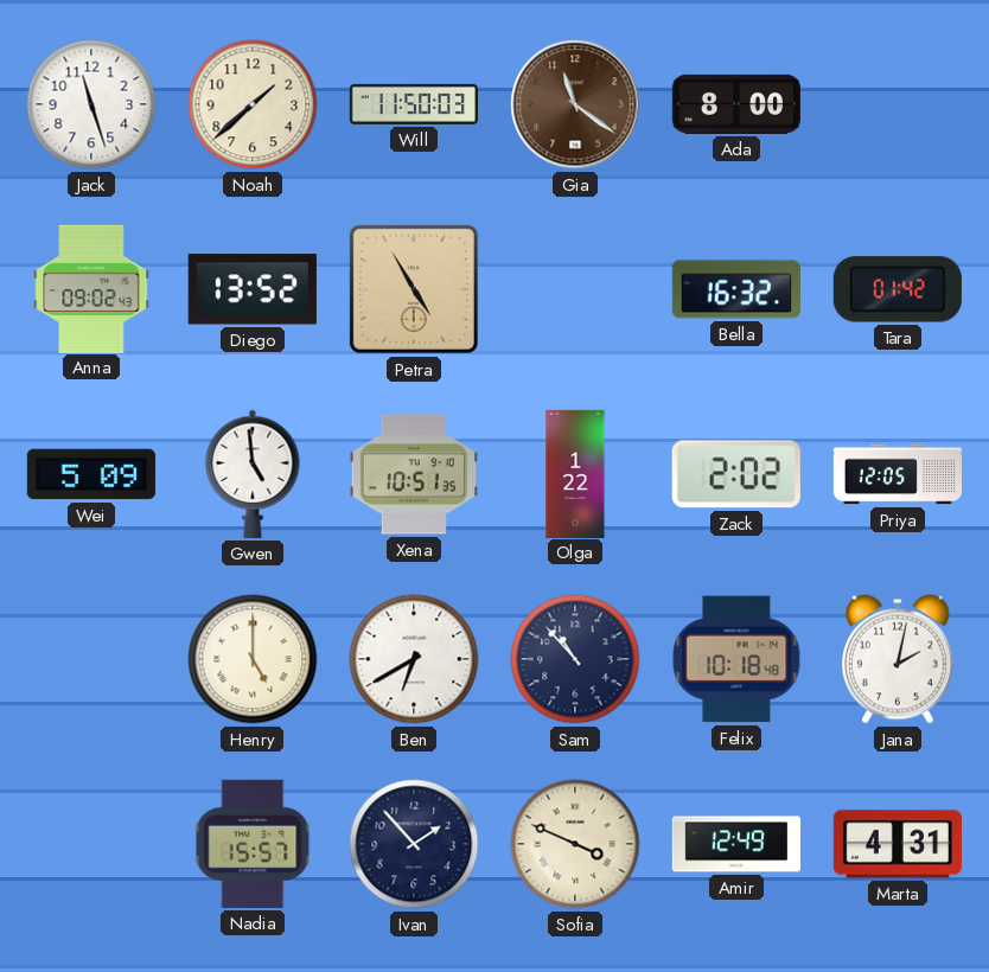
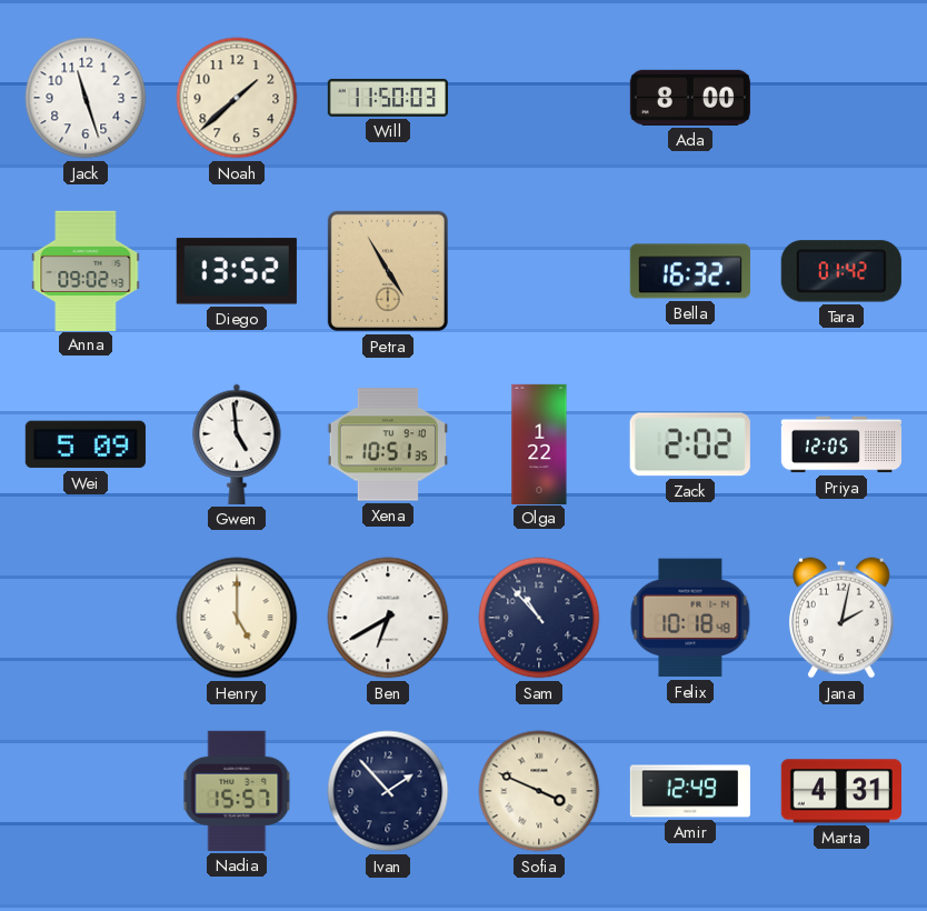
Gia: 11:21 -> none
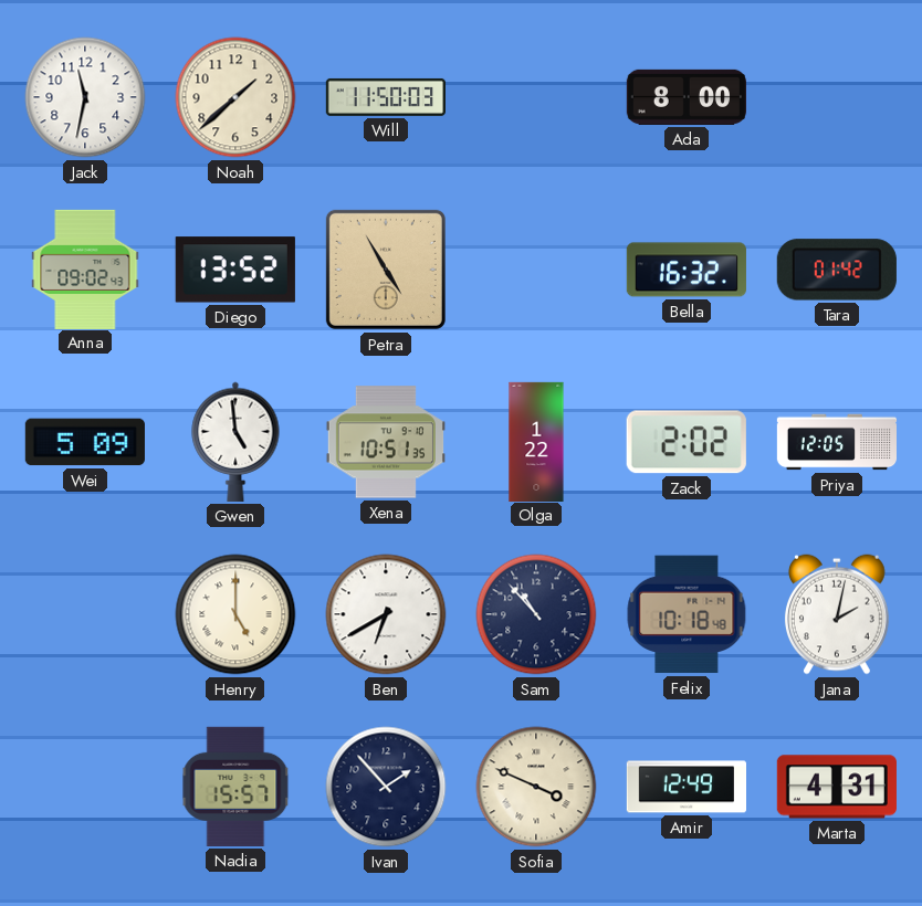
Jack: 11:27 -> 11:32
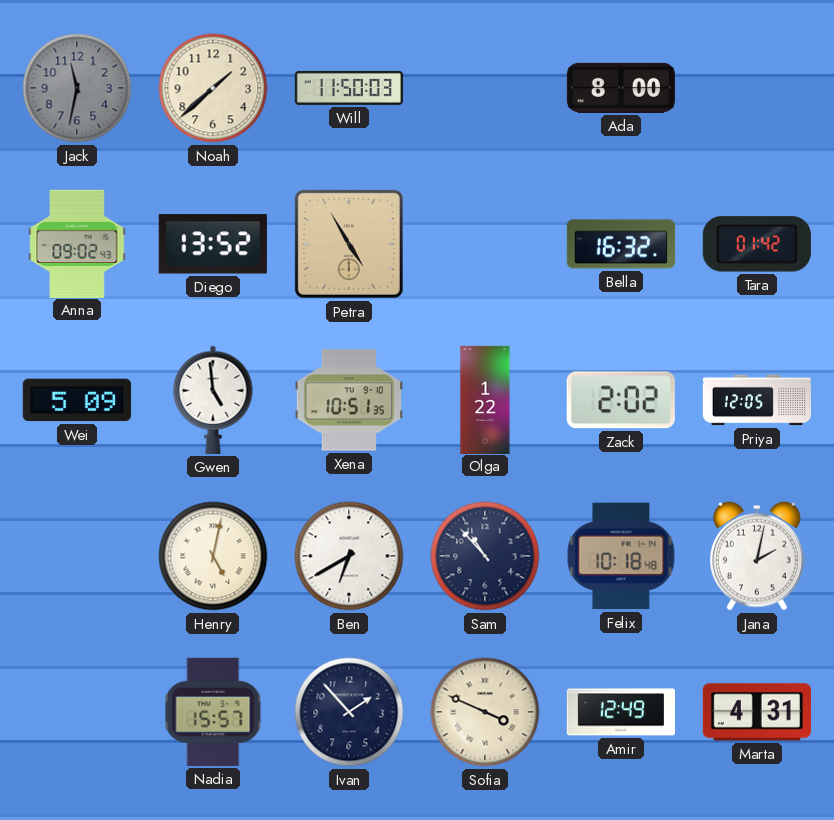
Jack dial: white -> grey
Henry: 5:00 -> 5:02
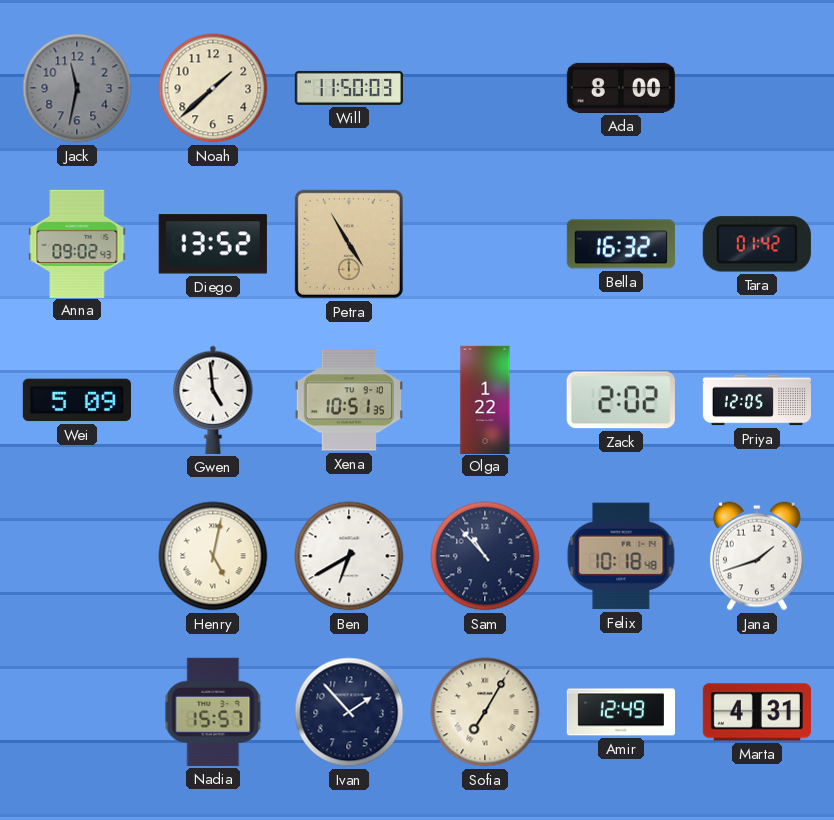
Jana: 2:02 -> 1:42
Sofia: 3:49 -> 7:05
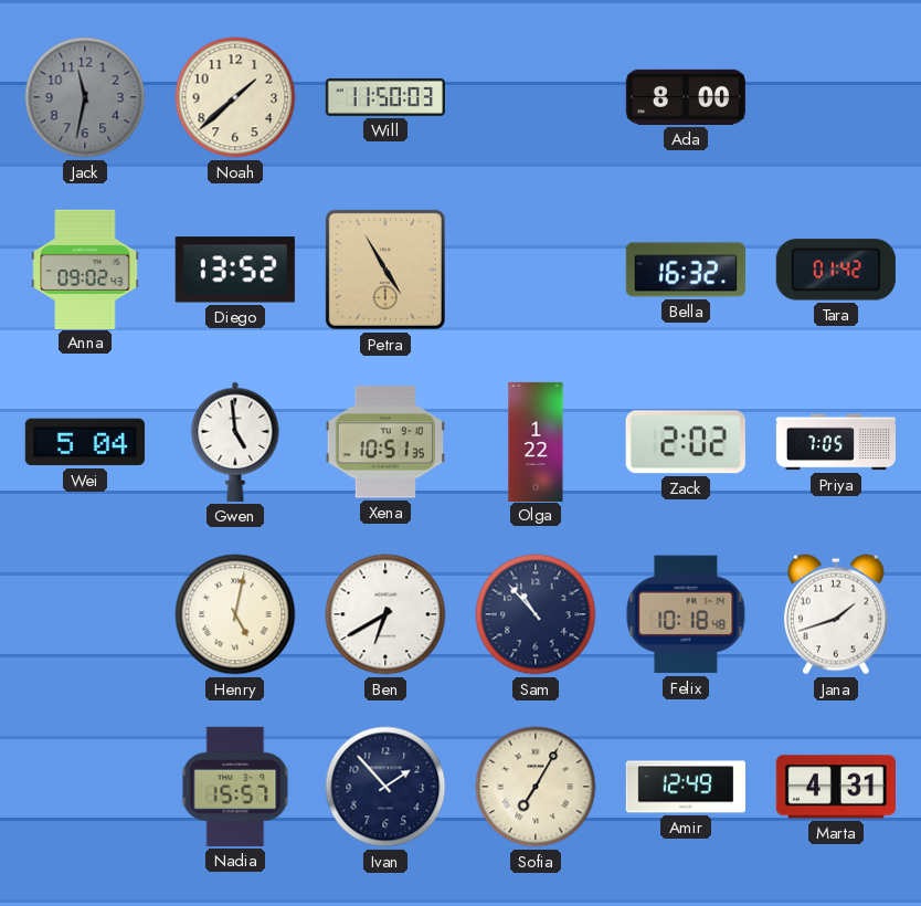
Wei: 5:09 -> 5:04
Priya: 12:05 -> 7:05
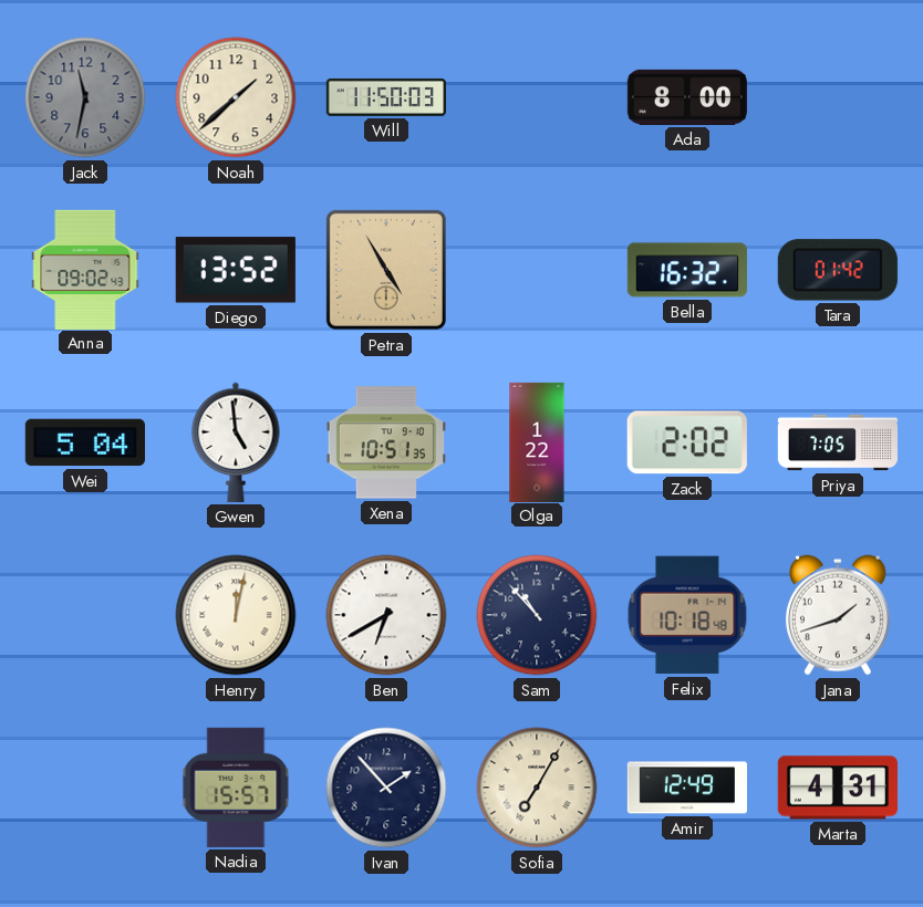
Henry: 5:02 -> 12:02
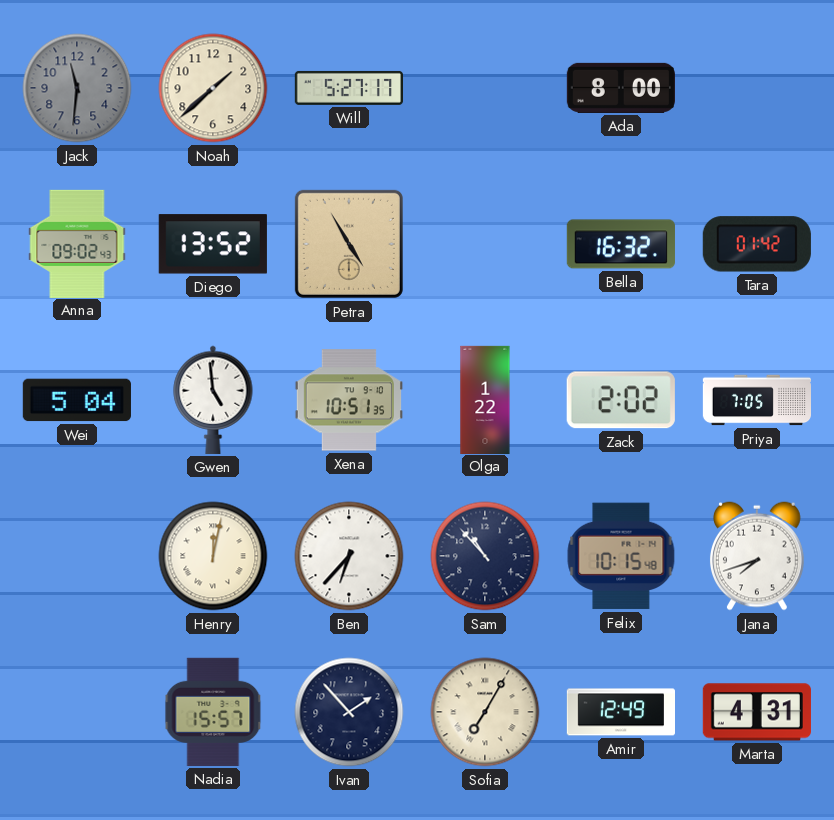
Jack: 11:32 -> 11:31
Will: 11:50 -> 5:27
Ben: 6:40 -> 6:37
Felix: 10:18 -> 10:15
Jana: 1:42 -> 7:42
